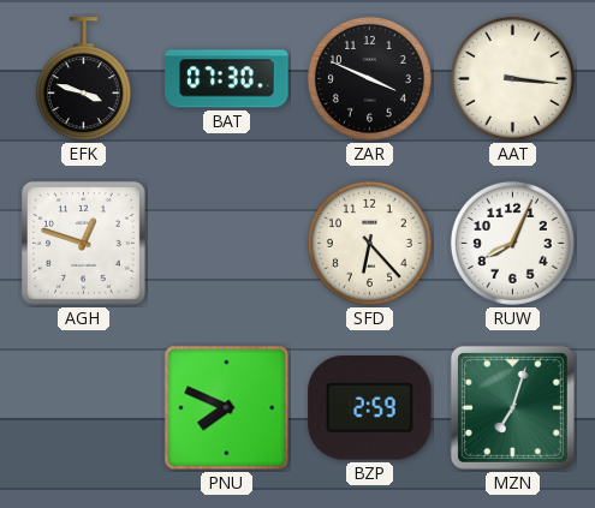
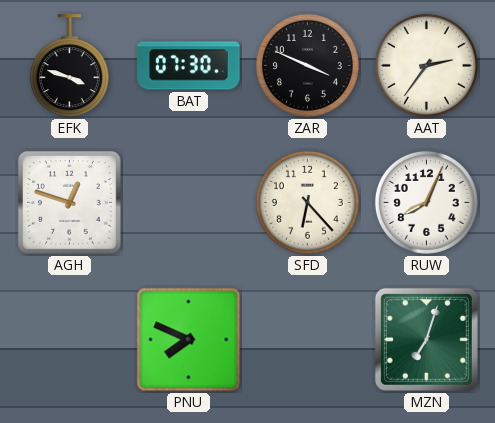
AAT: 3:16 -> 2:36
BZP: 2:59 -> none
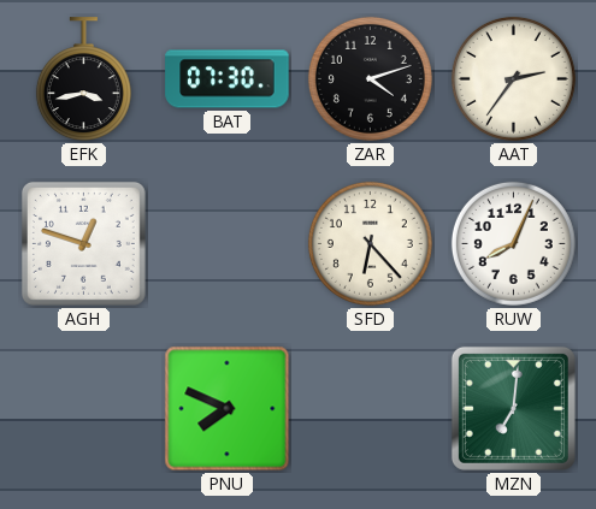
EFK: 3:48 -> 3:43
ZAR: 3:49 -> 4:12
MZN: 7:03 -> 7:01
